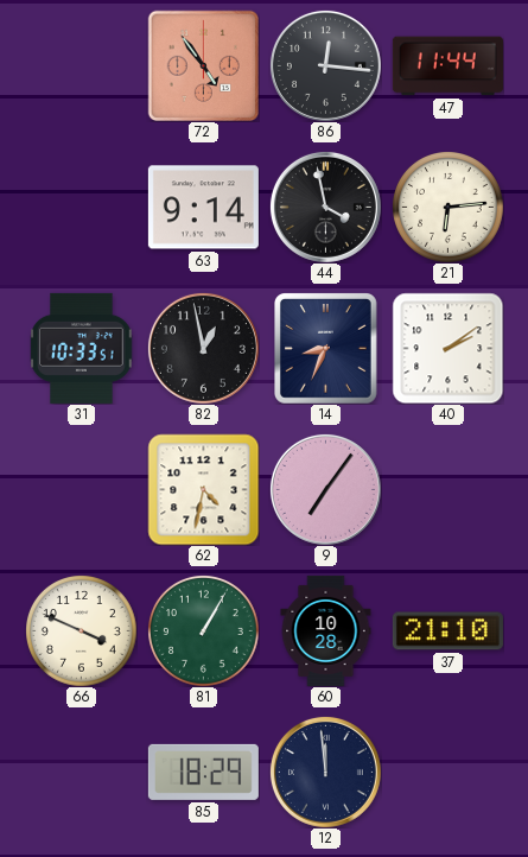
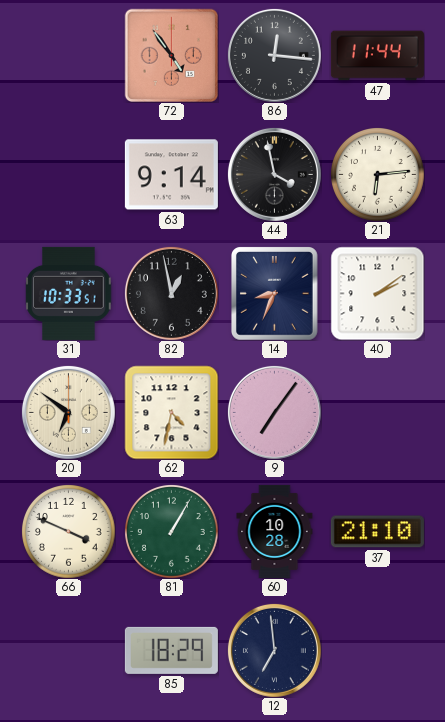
20: none -> 6:51
12: 11:59 -> 6:59
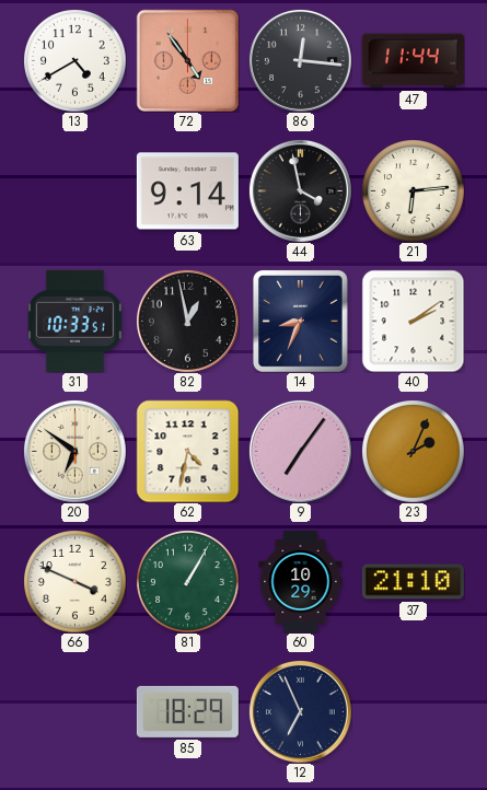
13: none -> 4:40
23: none -> 2:04
60: 10:28 -> 10:29
12: 6:59 -> 6:56
